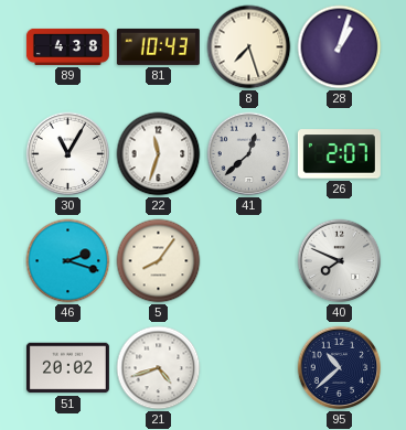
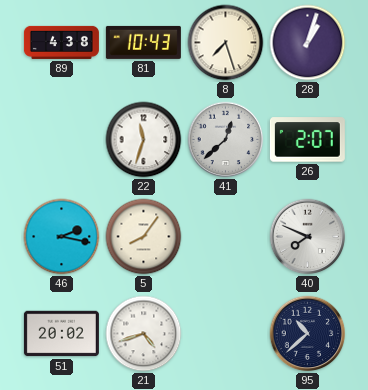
30: 11:05 -> none
46: 2:18 -> 2:17
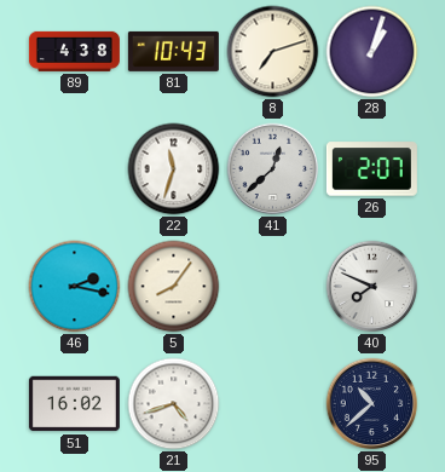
8: 7:27 -> 7:12
51: 20:02 -> 16:02
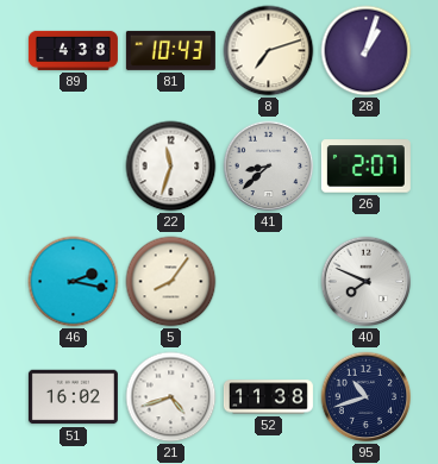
41: 12:38 -> 8:38
52: none -> 11:38
95: 10:38 -> 10:42
